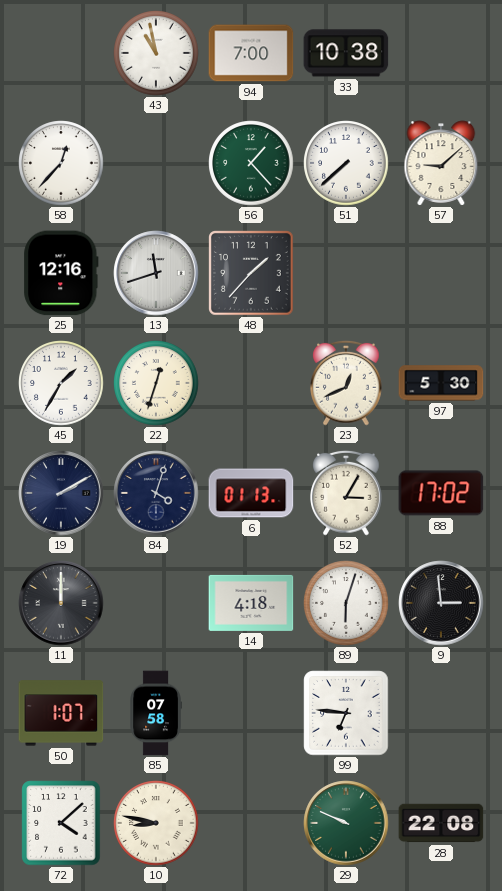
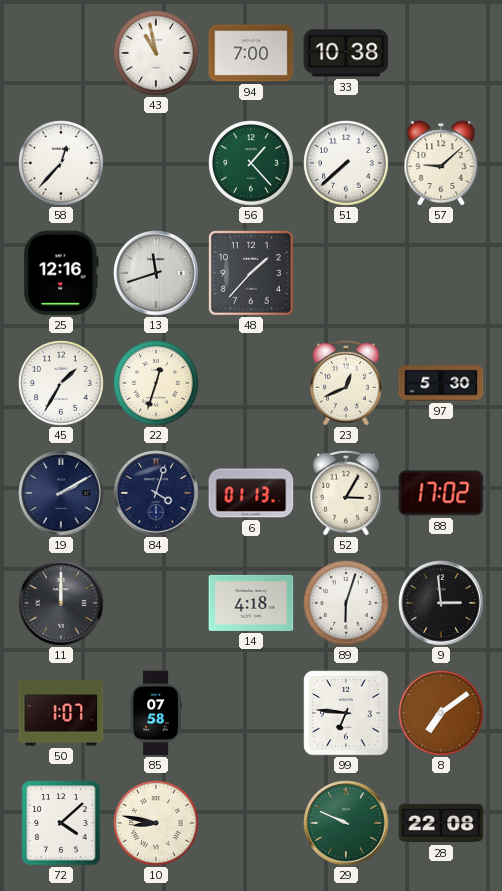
8: none -> 7:09
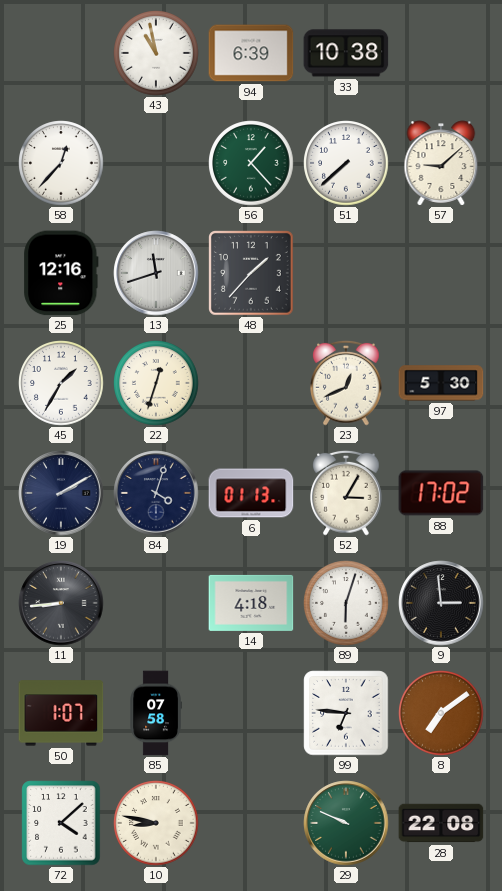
94: 7:00 -> 6:39
11: 12:00 -> 8:44
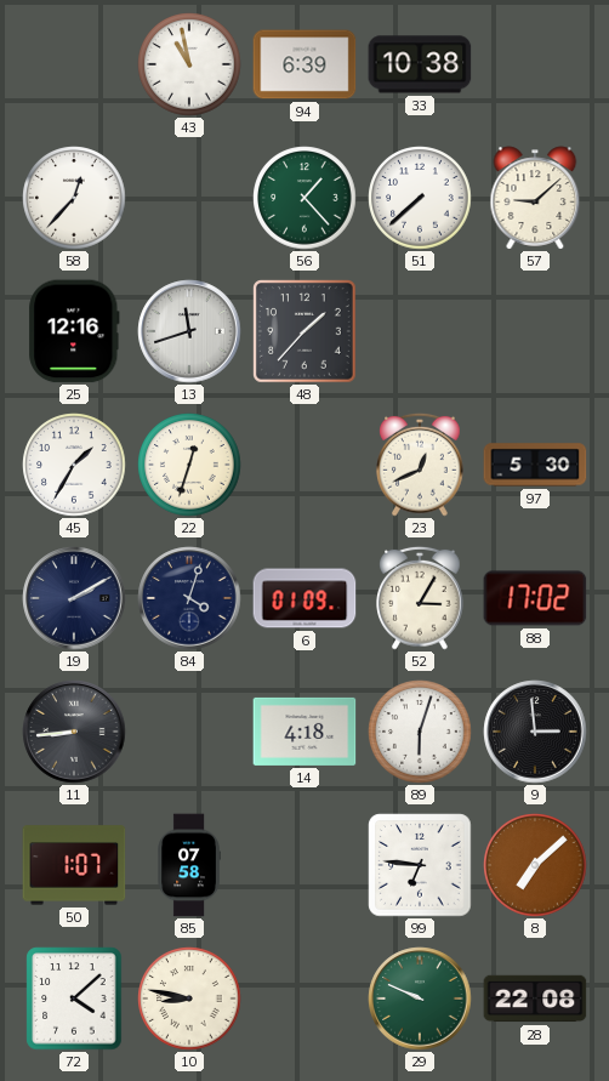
6: 01:13 -> 01:09
8: 7:09 -> 7:08
